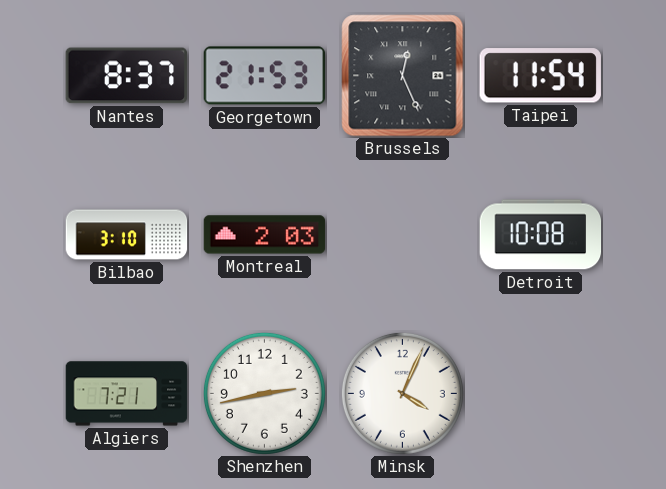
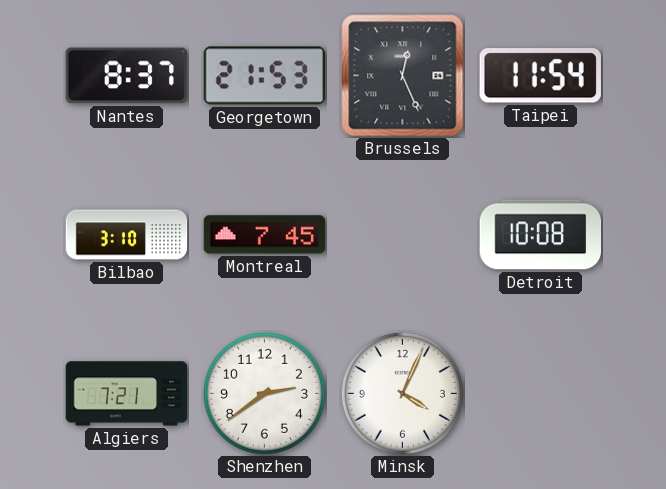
Montreal: 2:03 -> 7:45
Shenzhen: 2:43 -> 2:39
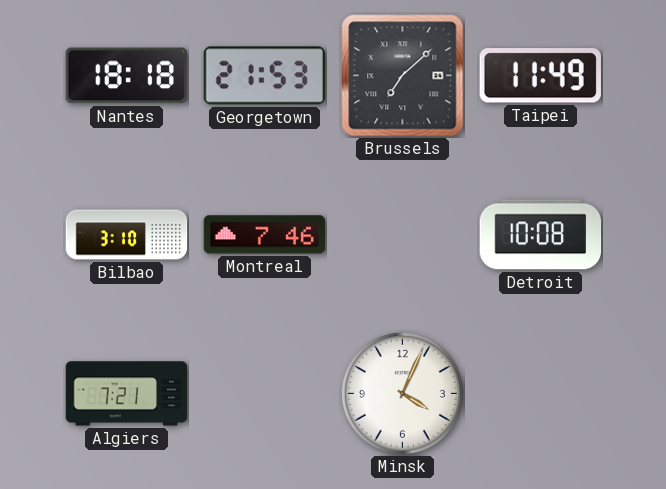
Nantes: 8:37 -> 18:18
Brussels: 12:26 -> 7:08
Taipei: 11:54 -> 11:49
Montreal: 7:45 -> 7:46
Shenzhen: 2:39 -> none
